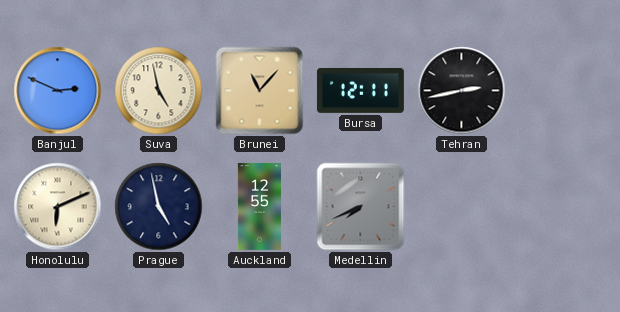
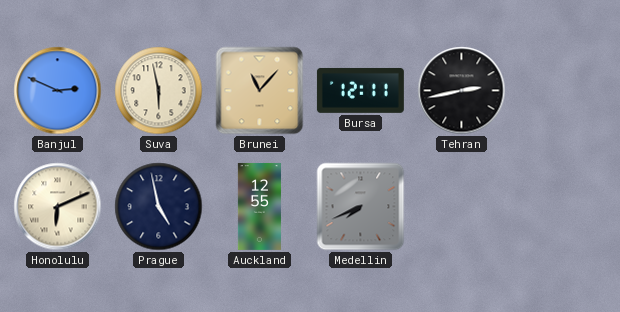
Suva: 4:58 -> 5:58
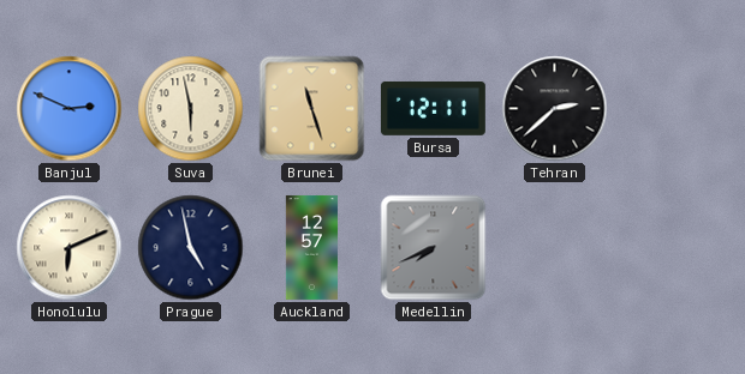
Brunei: 11:07 -> 11:27
Tehran: 2:43 -> 2:38
Auckland: 12:55 -> 12:57
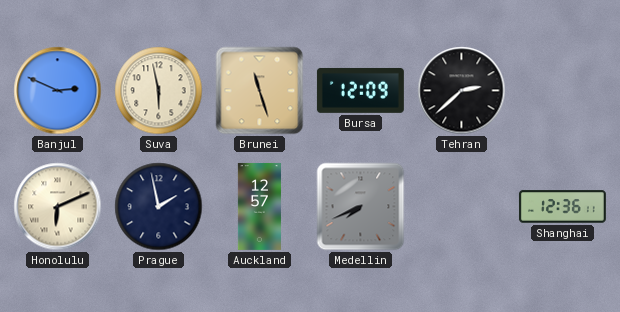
Bursa: 12:11 -> 12:09
Prague: 4:58 -> 1:58
Shanghai: none -> 12:36
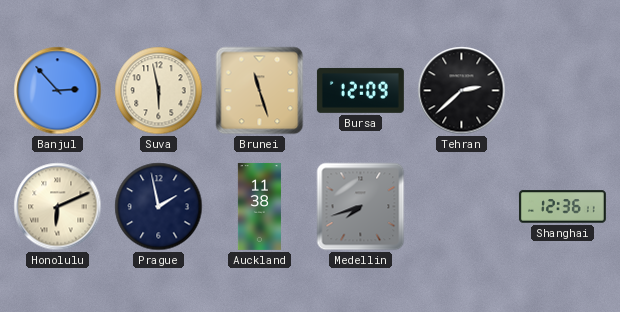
Banjul: 2:49 -> 2:53
Auckland: 12:57 -> 11:38
Medellin: 7:41 -> 7:42
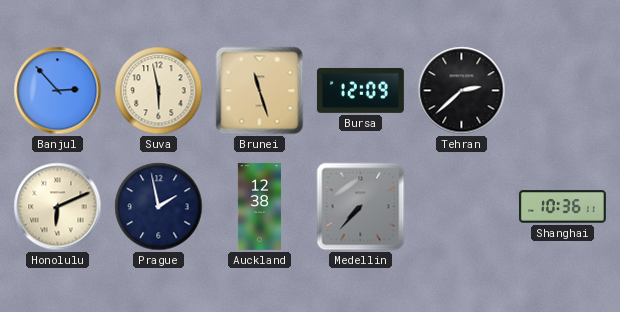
Auckland: 11:38 -> 12:38
Medellin: 7:42 -> 7:37
Shanghai: 12:36 -> 10:36
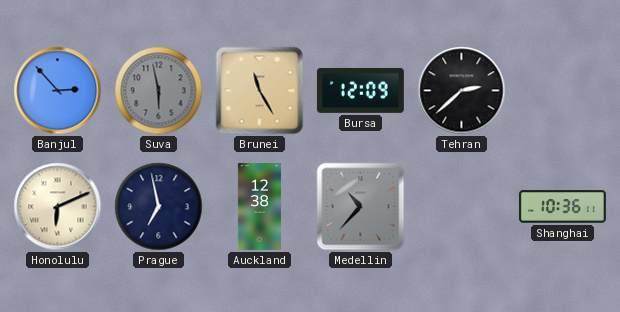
Suva dial: cream -> grey
Brunei: 11:27 -> 11:25
Prague: 1:58 -> 6:58
Medellin: 7:37 -> 10:37
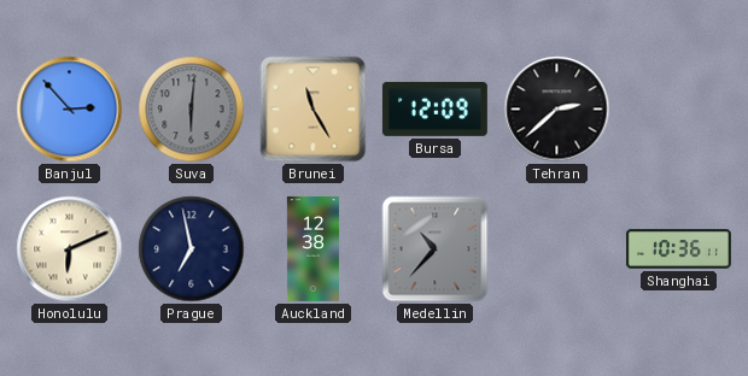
Suva: 5:58 -> 6:01
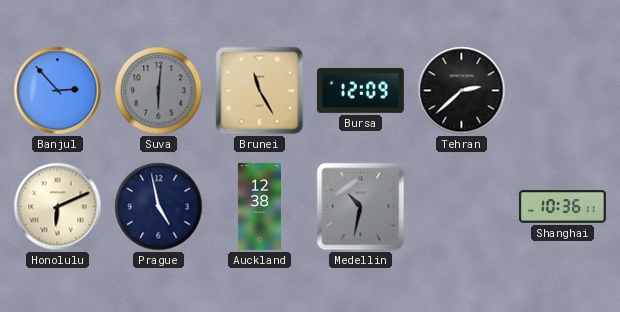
Prague: 6:58 -> 4:58
Medellin: 10:37 -> 10:32
